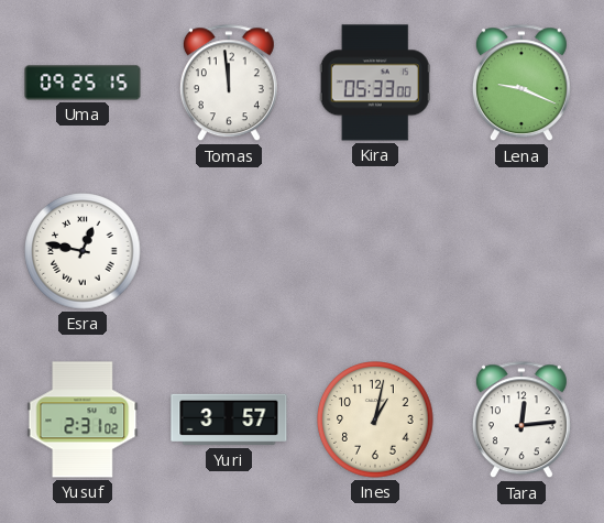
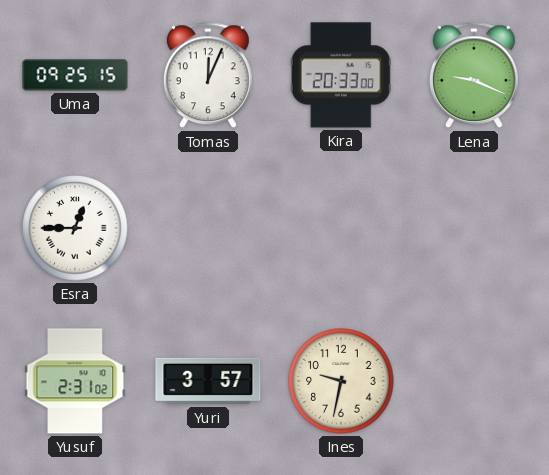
Tomas: 11:59 -> 12:04
Kira: 05:33 -> 20:33
Esra: 12:47 -> 12:45
Ines: 1:02 -> 9:32
Tara: 12:14 -> none
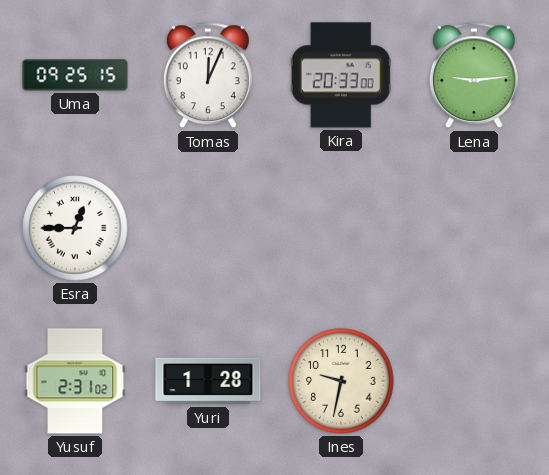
Lena: 9:19 -> 9:14
Yuri: 3:57 -> 1:28
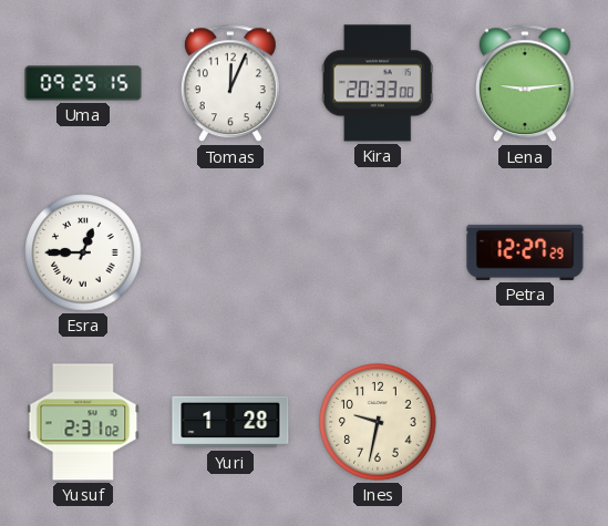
Petra: none -> 12:27
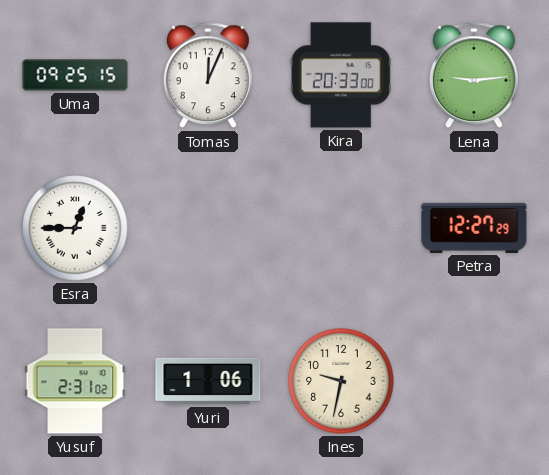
Yuri: 1:28 -> 1:06
